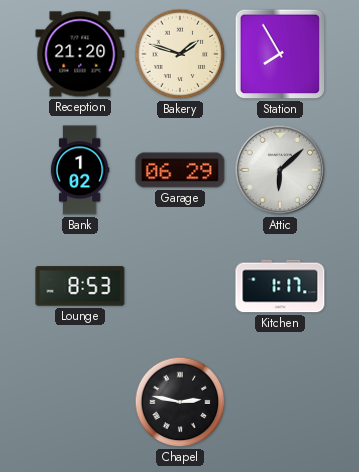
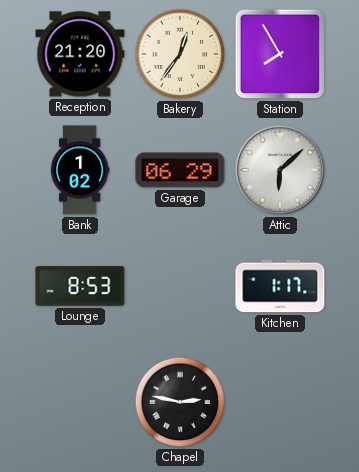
Bakery: 1:48 -> 12:36
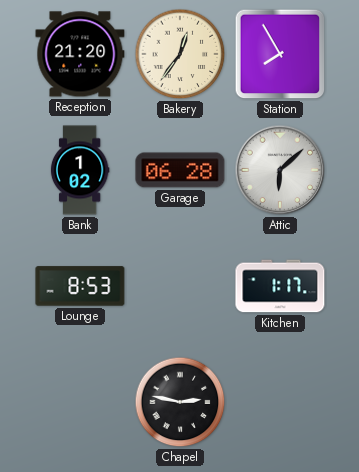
Garage: 06:29 -> 06:28
